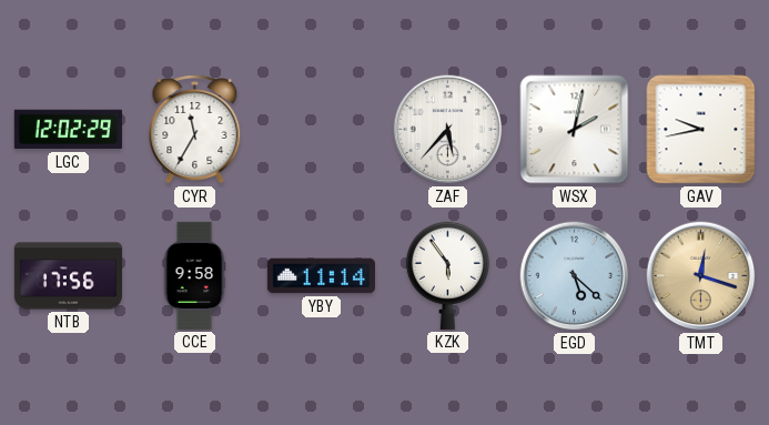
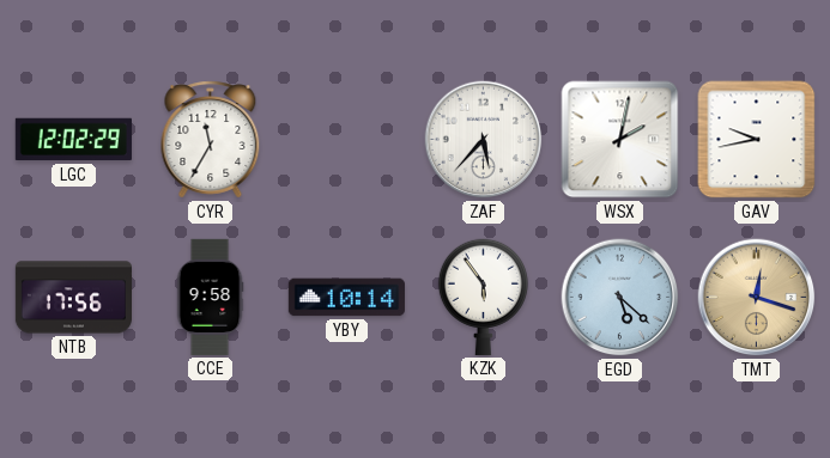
YBY: 11:14 -> 10:14
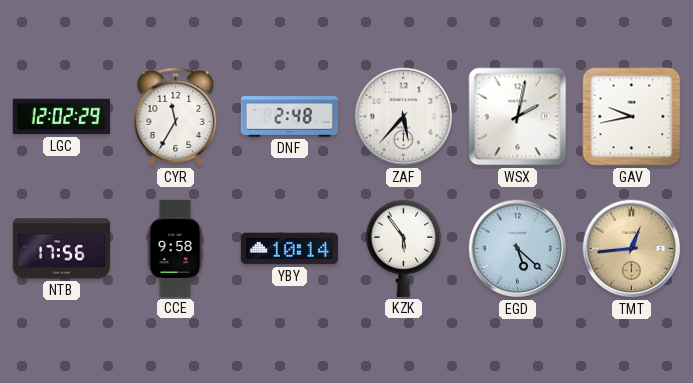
DNF: none -> 2:48
TMT: 12:18 -> 12:44
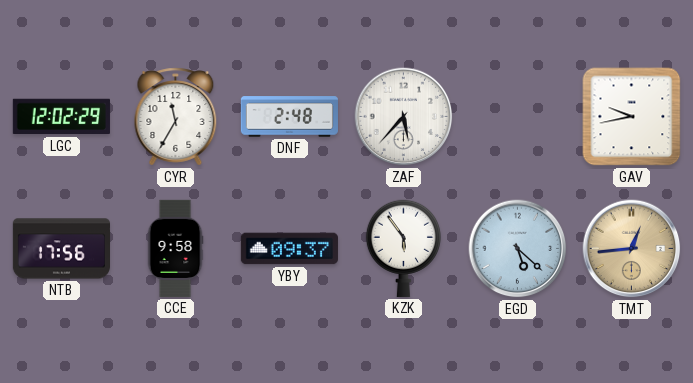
WSX: 2:02 -> none
YBY: 10:14 -> 09:37
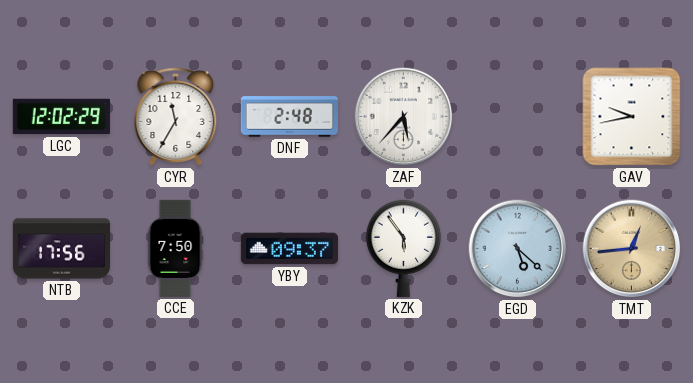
CCE: 9:58 -> 7:50
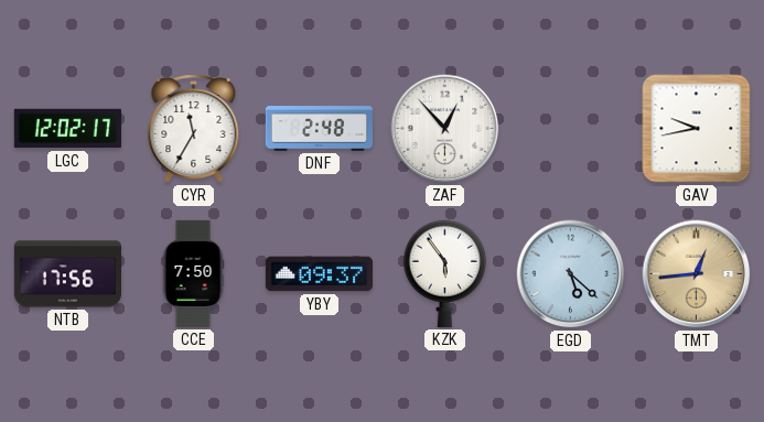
LGC: 12:02:29 -> 12:02:17
ZAF: 5:37 -> 12:53
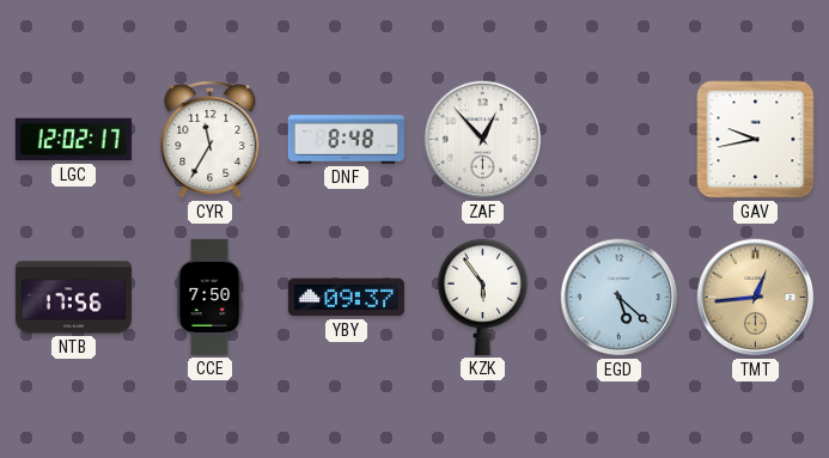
DNF: 2:48 -> 8:48
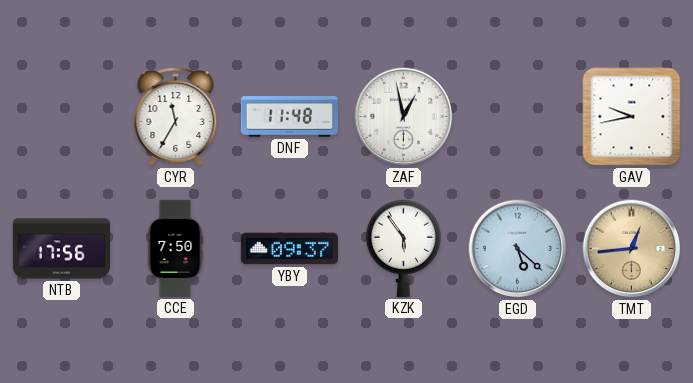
LGC: 12:02 -> none
DNF: 8:48 -> 11:48
ZAF: 12:53 -> 12:58
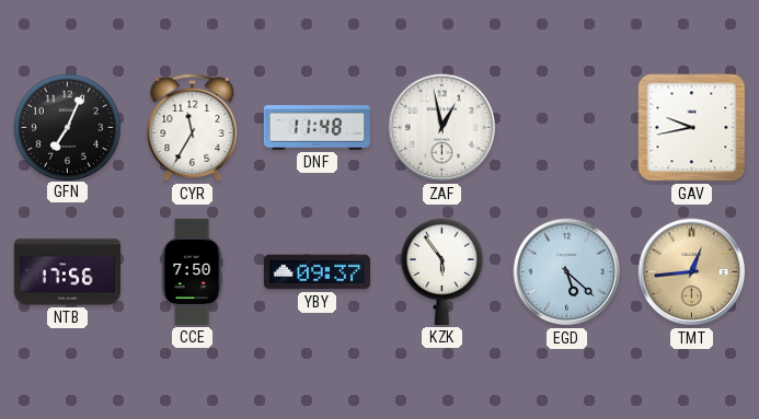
GFN: none -> 7:04
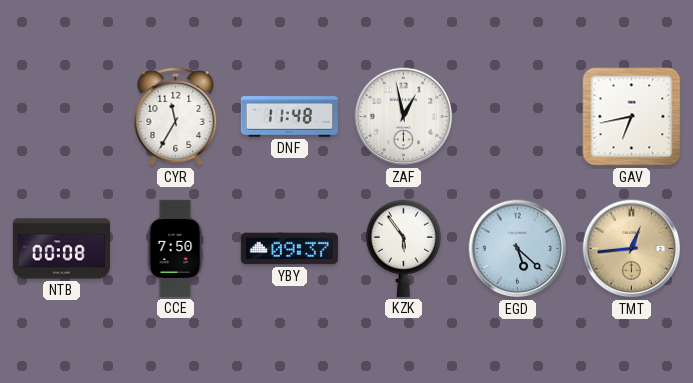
GFN: 7:04 -> none
GAV: 9:43 -> 6:43
NTB: 17:56 -> 00:08
